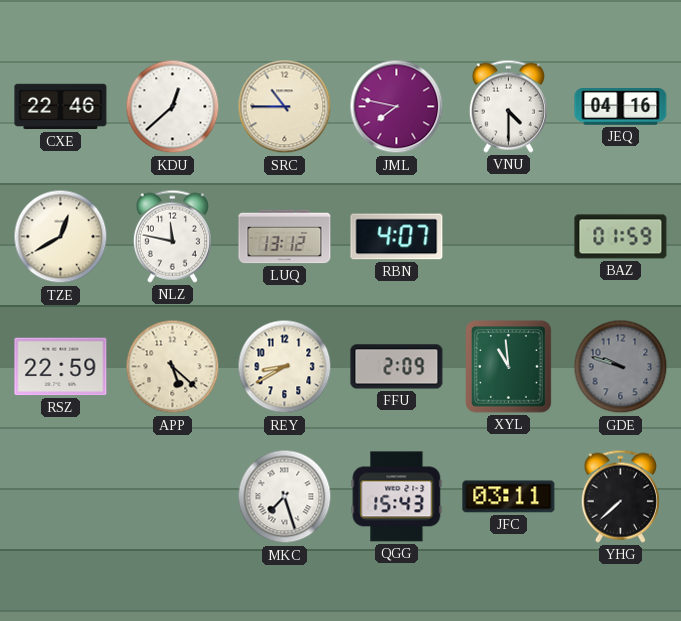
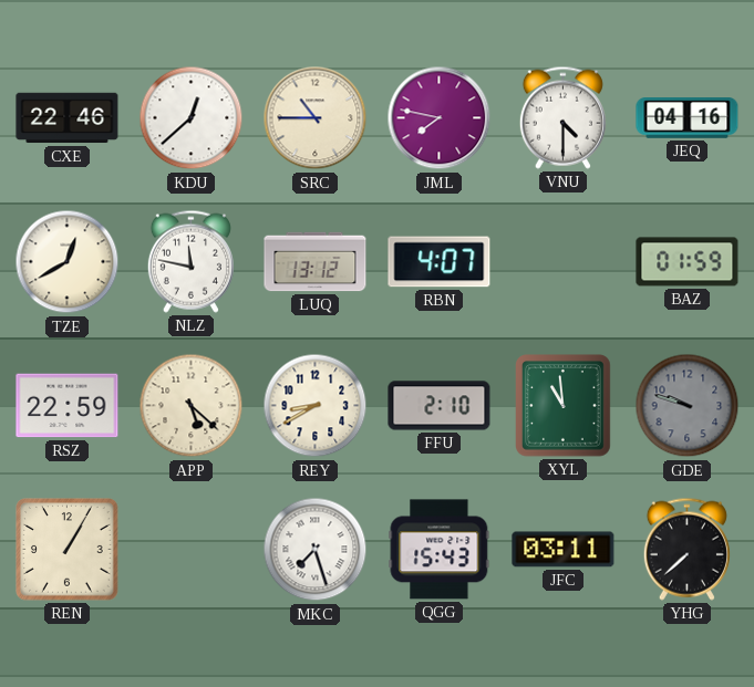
FFU: 2:09 -> 2:10
REN: none -> 1:05
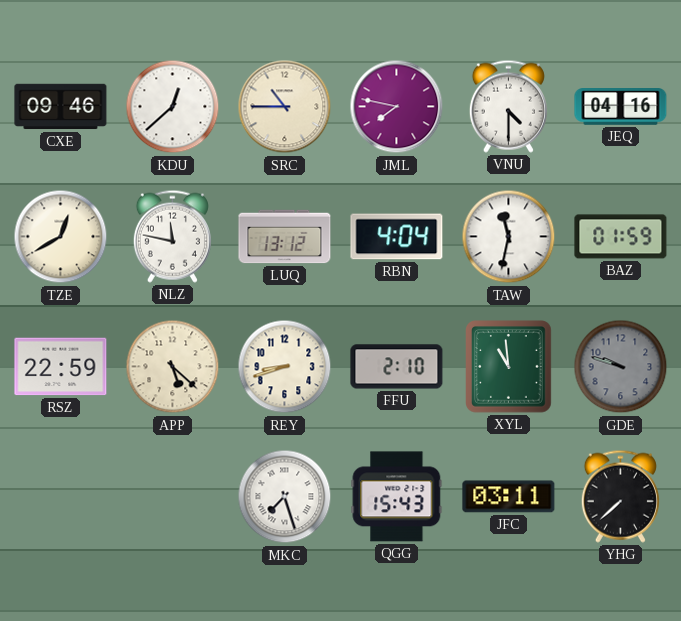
CXE: 22:46 -> 09:46
RBN: 4:07 -> 4:04
TAW: none -> 11:32
REY: 8:40 -> 8:42
REN: 1:05 -> none
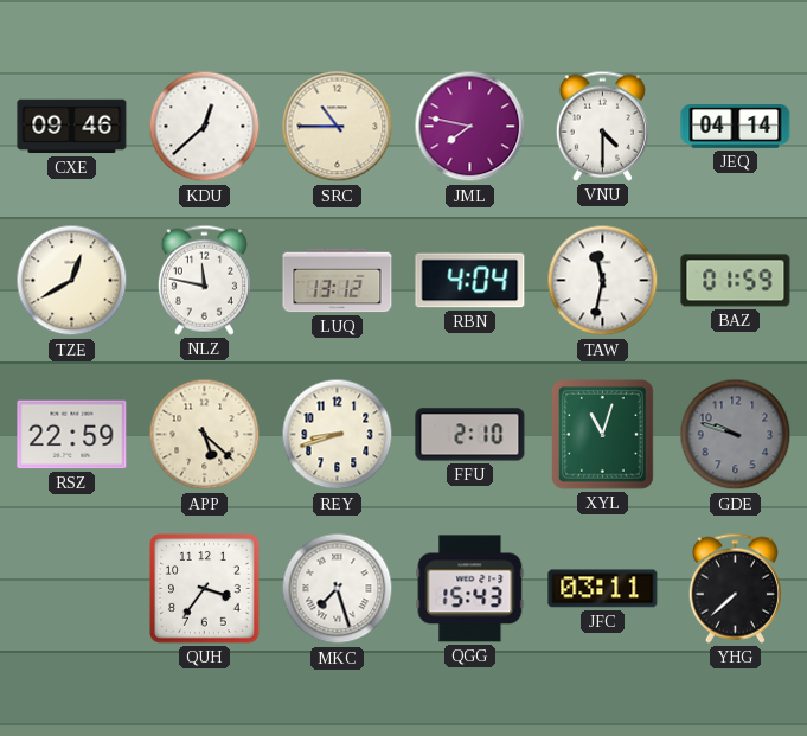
JEQ: 04:16 -> 04:14
XYL: 10:59 -> 11:03
QUH: none -> 3:36
